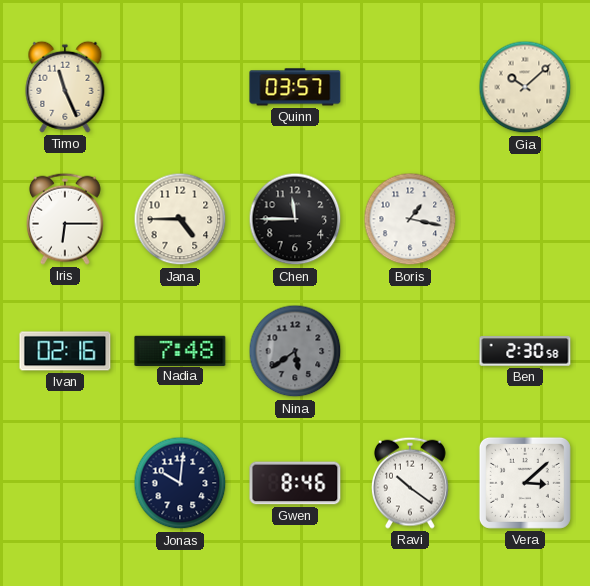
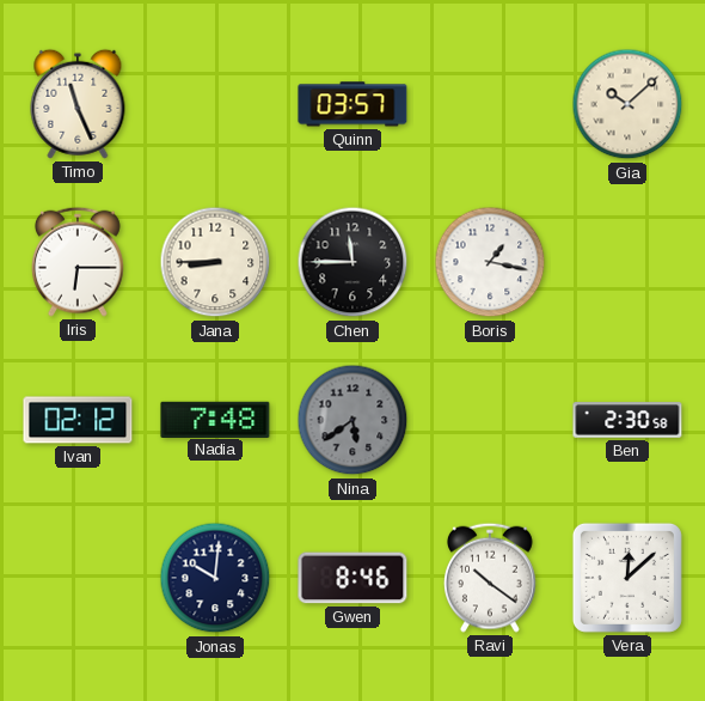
Jana: 4:45 -> 8:45
Ivan: 02:16 -> 02:12
Vera: 3:08 -> 12:08
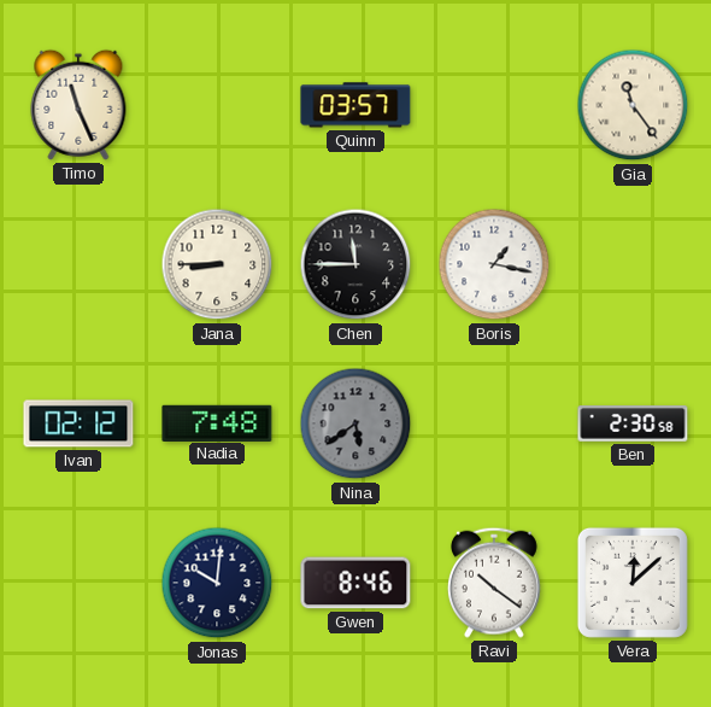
Gia: 10:08 -> 11:24
Iris: 6:15 -> none
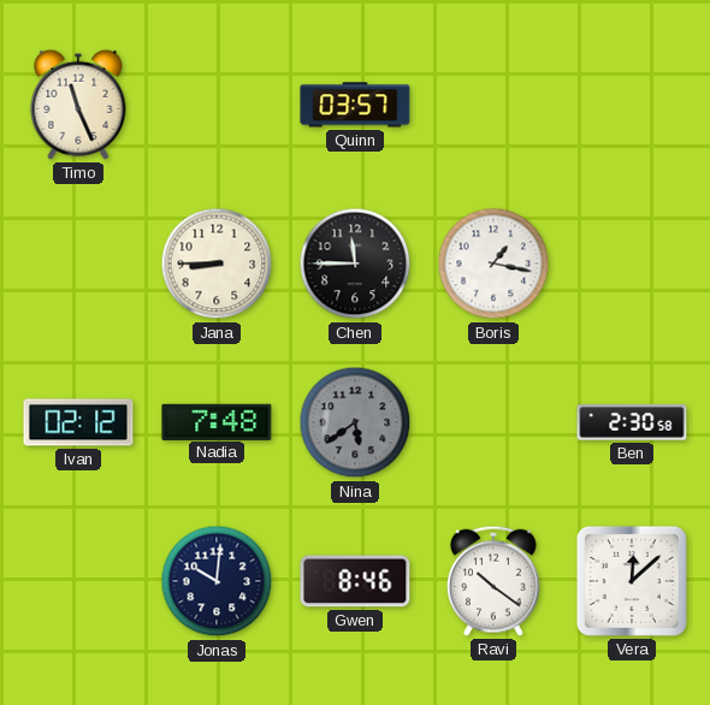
Gia: 11:24 -> none
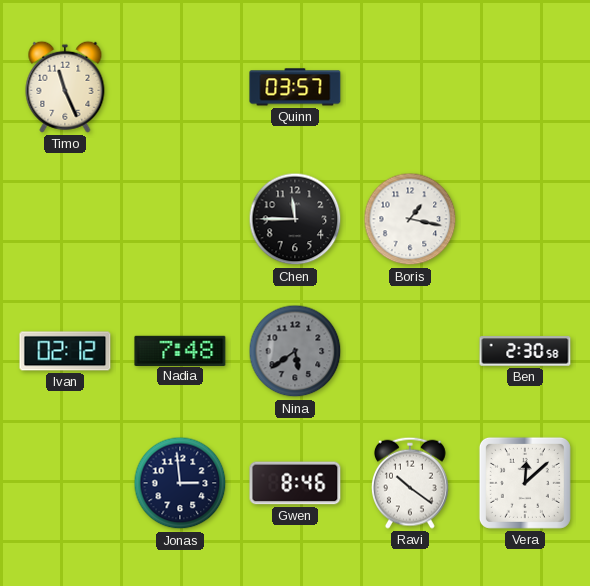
Jana: 8:45 -> none
Jonas: 10:01 -> 2:59
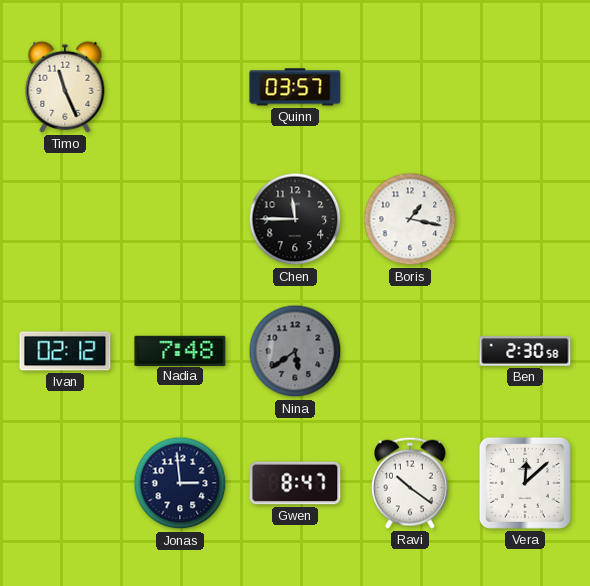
Gwen: 8:46 -> 8:47
